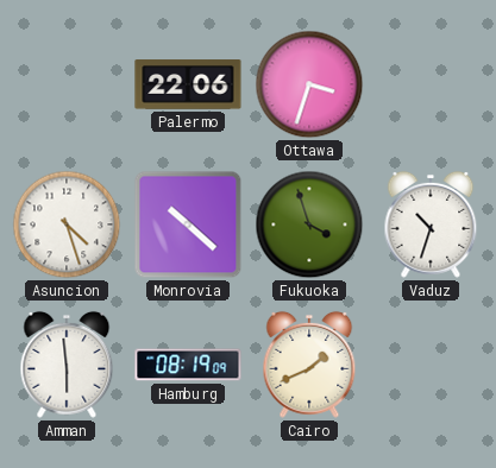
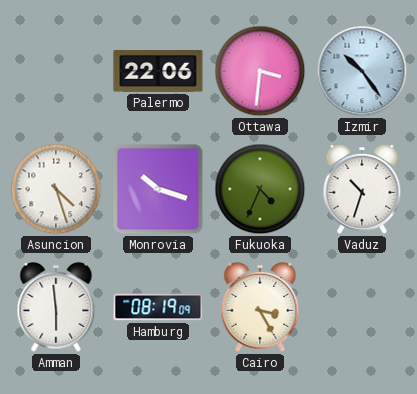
Ottawa: 3:33 -> 3:31
Izmir: none -> 10:24
Monrovia: 10:22 -> 10:18
Fukuoka: 3:57 -> 4:34
Cairo: 1:41 -> 3:25
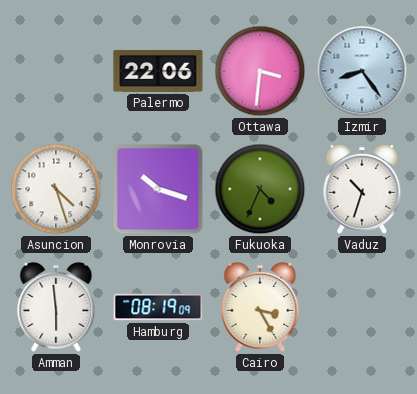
Izmir: 10:24 -> 8:24
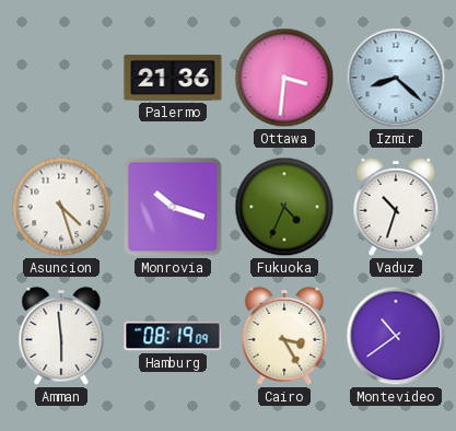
Palermo: 22:06 -> 21:36
Izmir: 8:24 -> 8:22
Montevideo: none -> 10:39
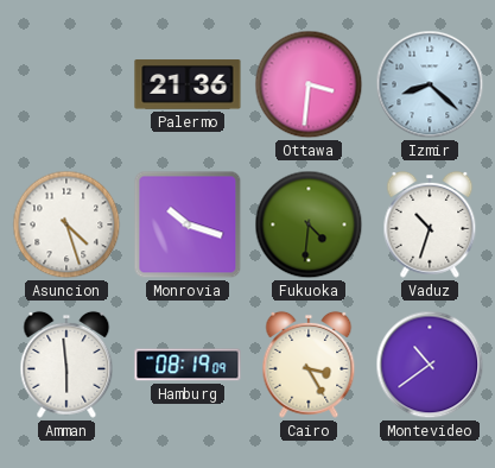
Fukuoka: 4:34 -> 4:31
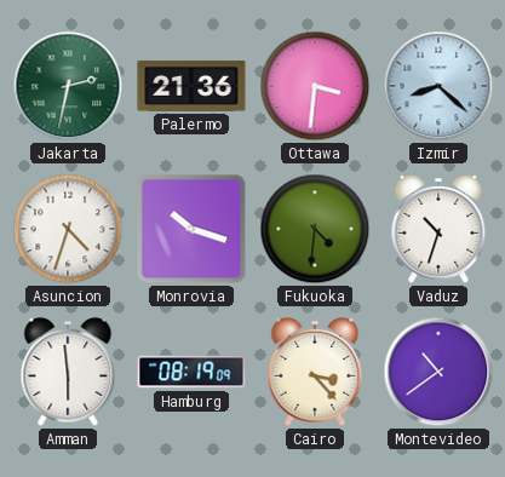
Jakarta: none -> 2:32
Asuncion: 4:27 -> 4:33
Cairo: 3:25 -> 3:23
